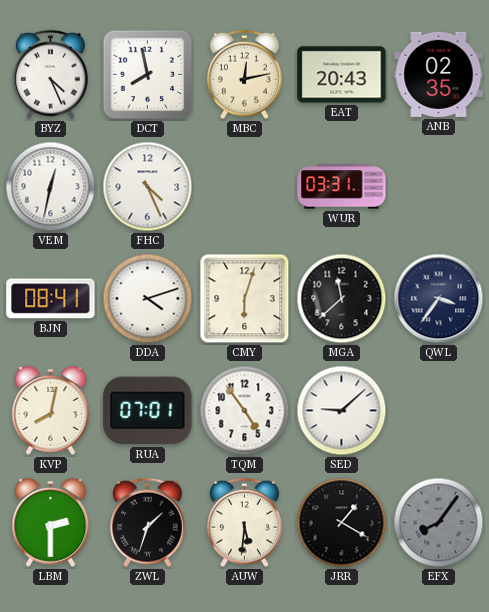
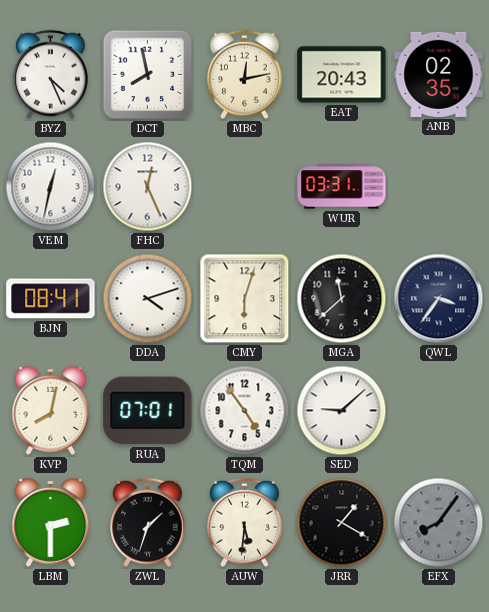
FHC: 4:26 -> 12:26
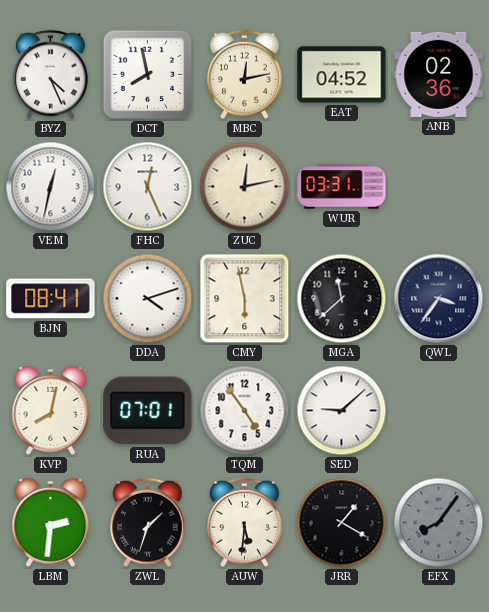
EAT: 20:43 -> 04:52
ANB: 02:35 -> 02:36
ZUC: none -> 12:13
CMY: 6:03 -> 5:58
LBM: 2:30 -> 2:31
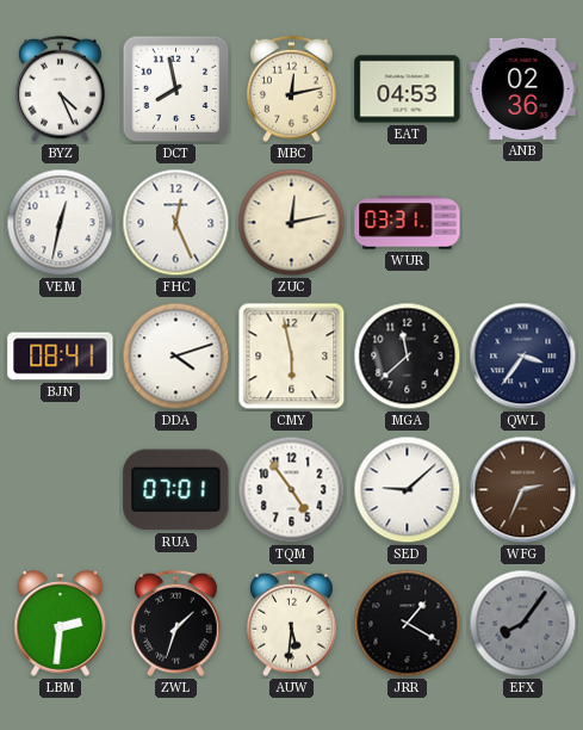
EAT: 04:52 -> 04:53
KVP: 8:02 -> none
WFG: none -> 2:34
